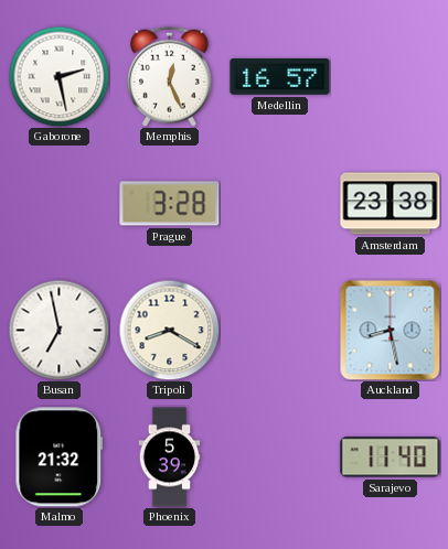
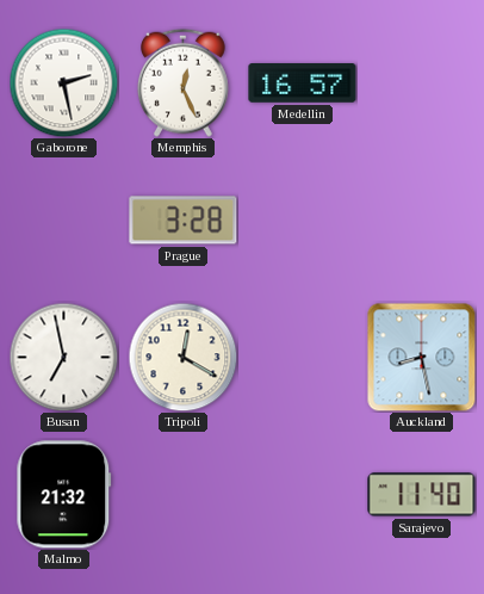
Amsterdam: 23:38 -> none
Tripoli: 8:20 -> 12:20
Phoenix: 5:39 -> none
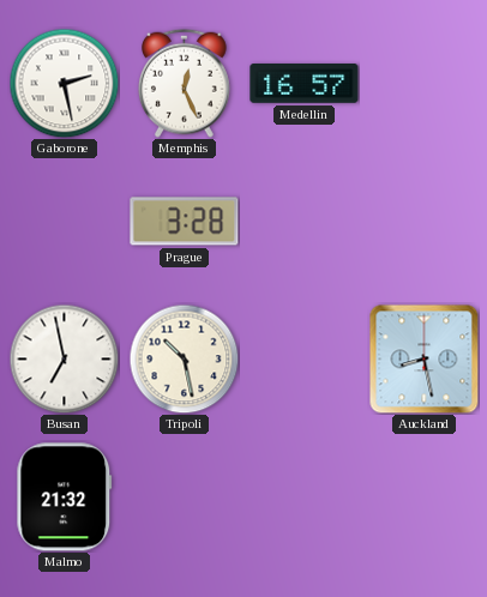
Tripoli: 12:20 -> 10:28
Sarajevo: 11:40 -> none
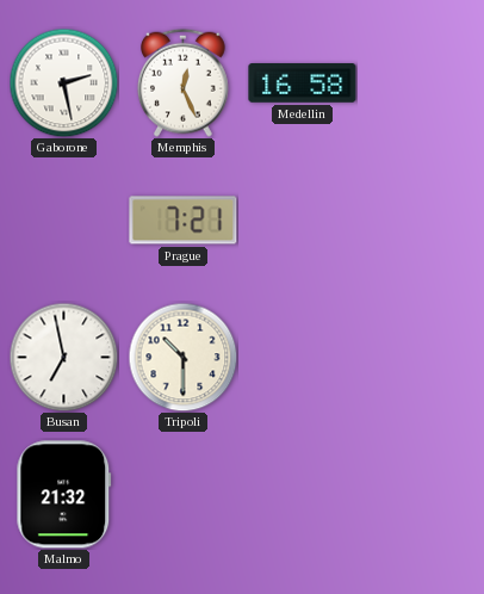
Medellin: 16:57 -> 16:58
Prague: 3:28 -> 7:21
Tripoli: 10:28 -> 10:30
Auckland: 8:28 -> none
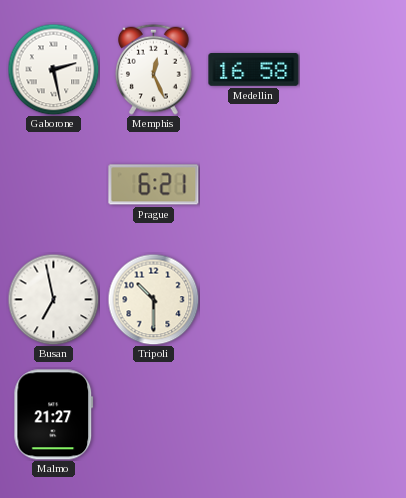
Prague: 7:21 -> 6:21
Malmo: 21:32 -> 21:27
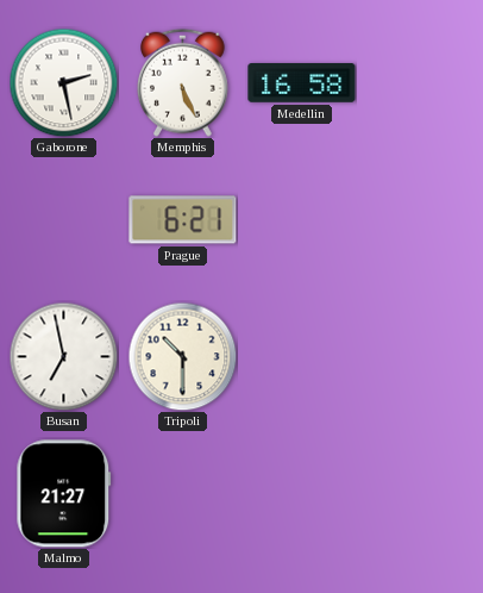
Memphis: 12:26 -> 5:26
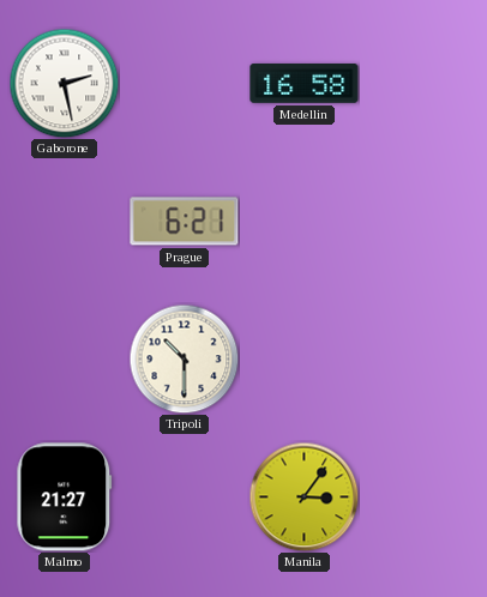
Memphis: 5:26 -> none
Busan: 6:58 -> none
Manila: none -> 3:06
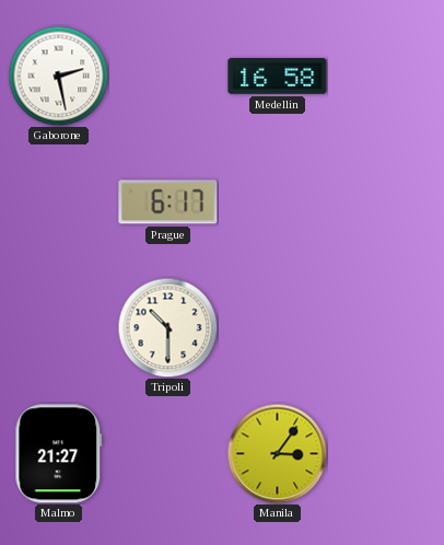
Prague: 6:21 -> 6:17
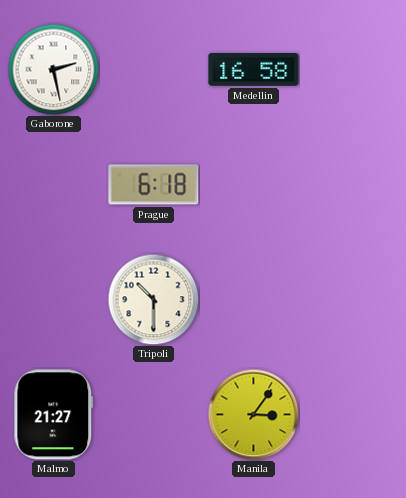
Prague: 6:17 -> 6:18
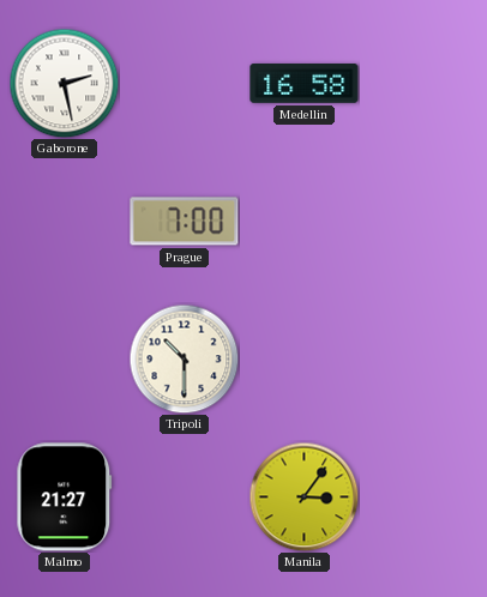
Prague: 6:18 -> 7:00
